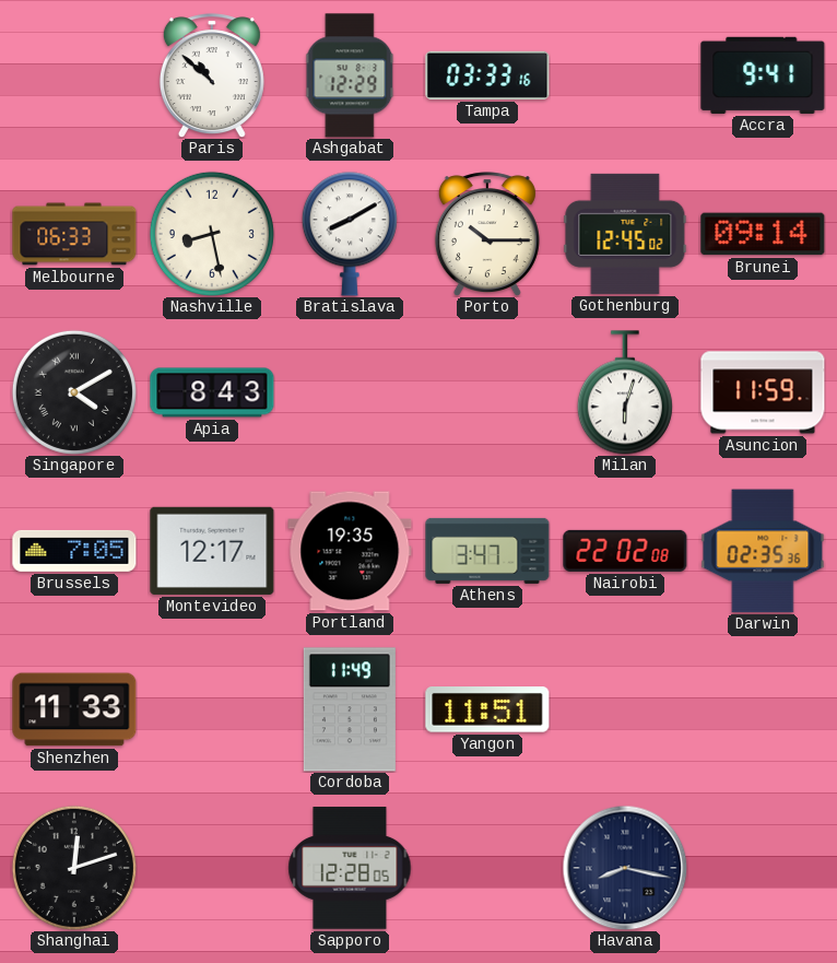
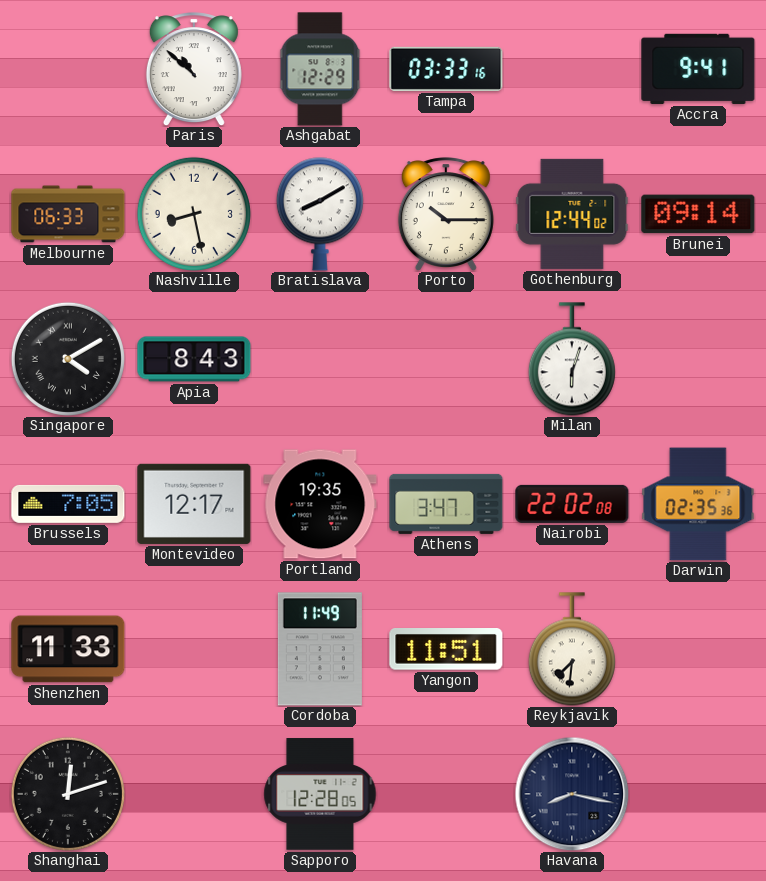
Gothenburg: 12:45 -> 12:44
Asuncion: 11:59 -> none
Reykjavik: none -> 7:31
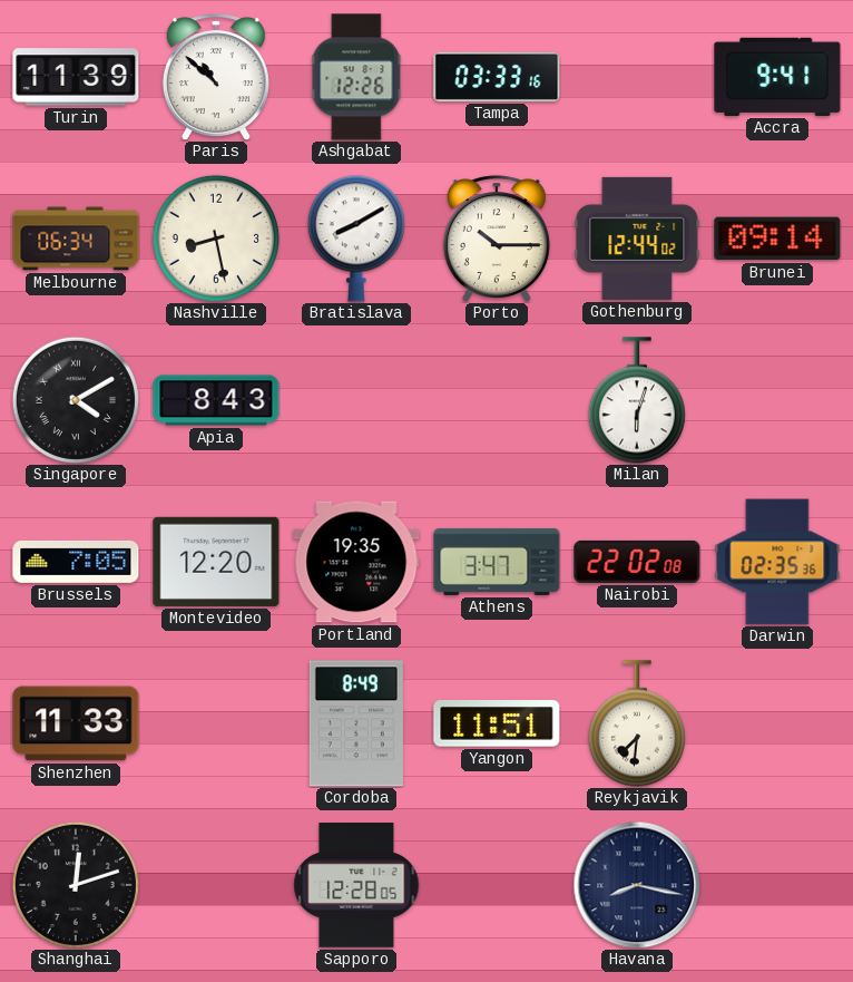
Turin: none -> 11:39
Ashgabat: 12:29 -> 12:26
Melbourne: 06:33 -> 06:34
Montevideo: 12:17 -> 12:20
Cordoba: 11:49 -> 8:49
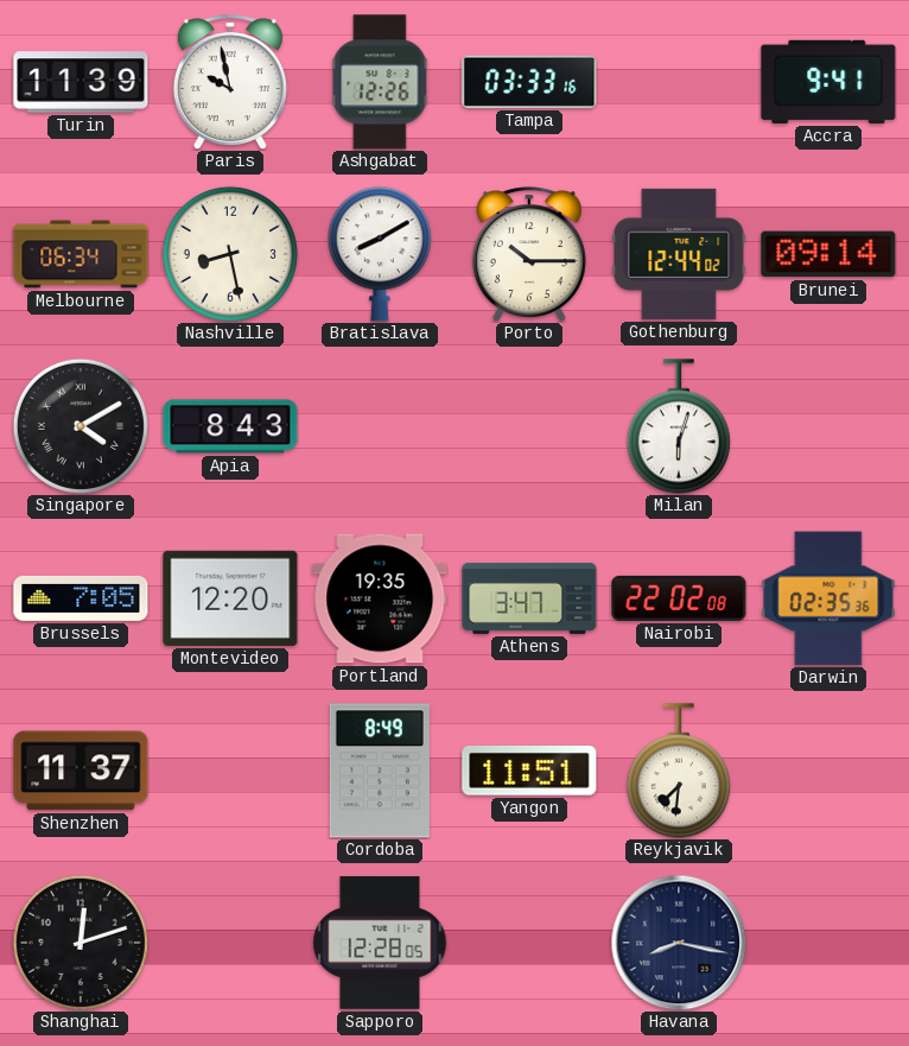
Paris: 10:52 -> 9:58
Shenzhen: 11:33 -> 11:37
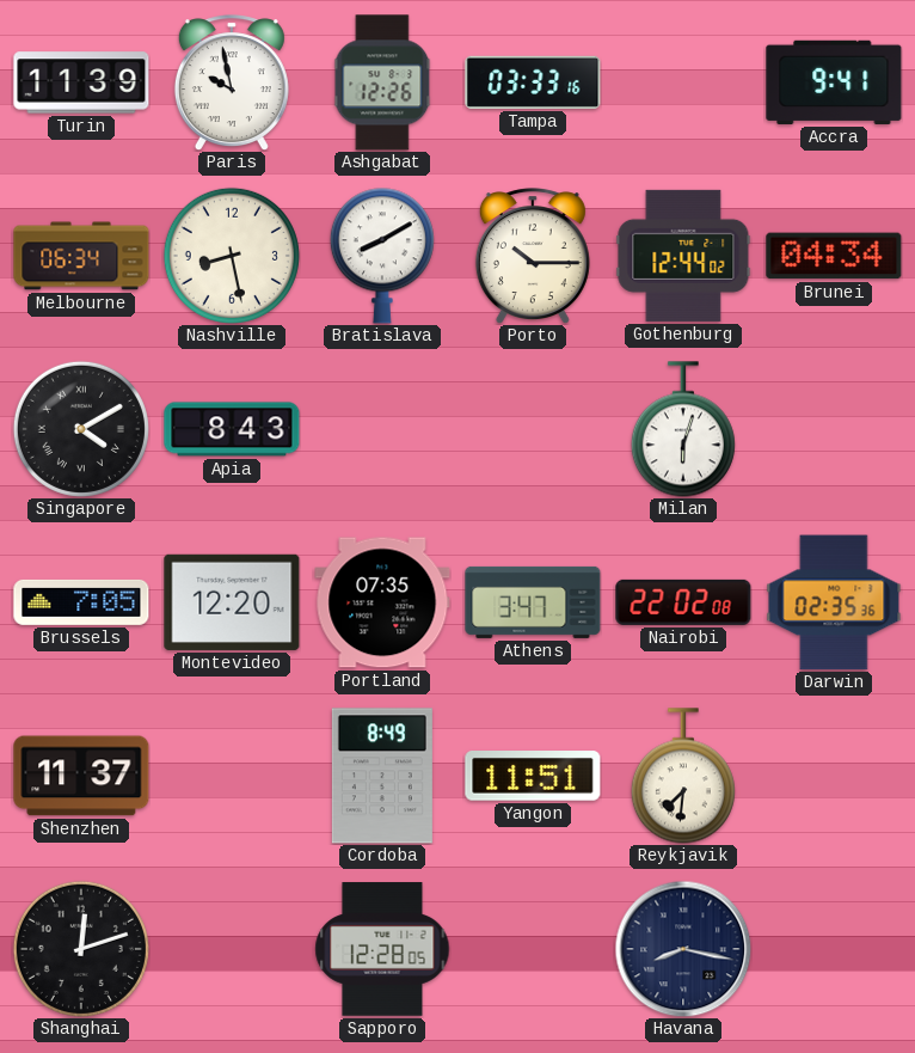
Brunei: 09:14 -> 04:34
Portland: 19:35 -> 07:35
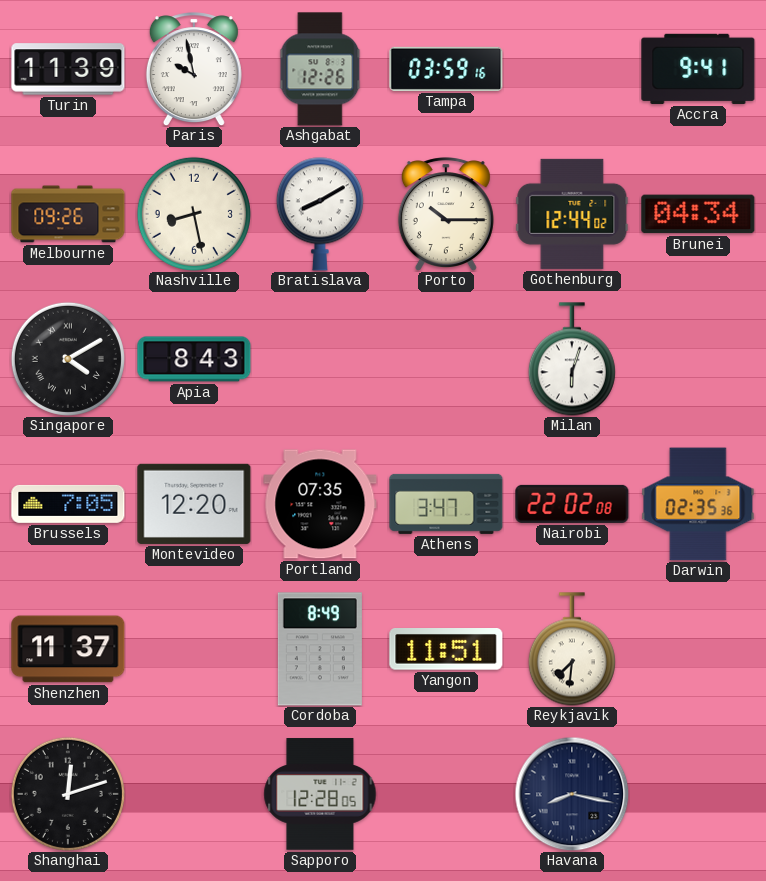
Tampa: 03:33 -> 03:59
Melbourne: 06:34 -> 09:26
